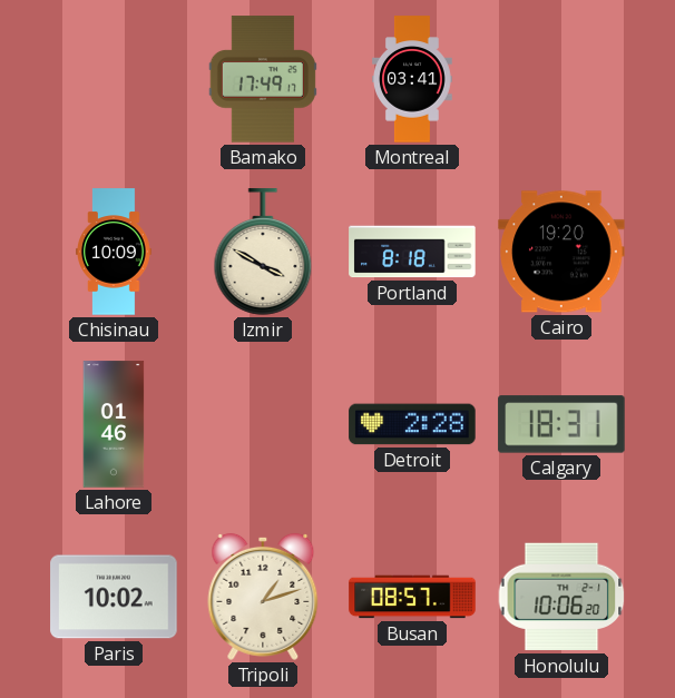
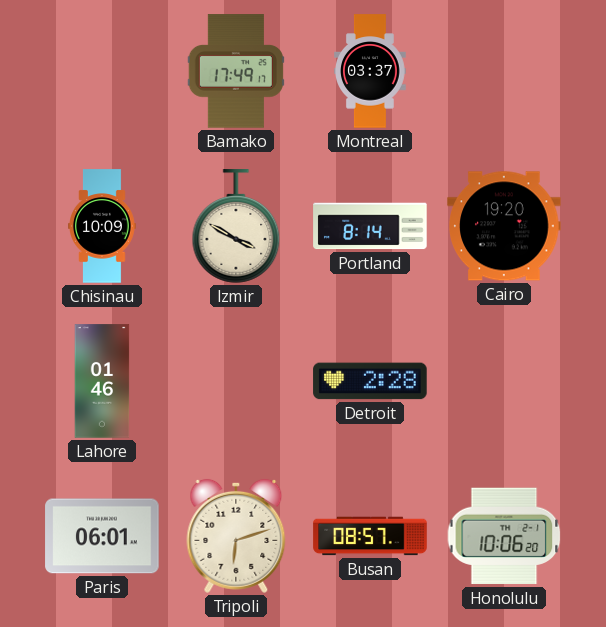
Montreal: 03:41 -> 03:37
Portland: 8:18 -> 8:14
Calgary: 18:31 -> none
Paris: 10:02 -> 06:01
Tripoli: 1:12 -> 6:12
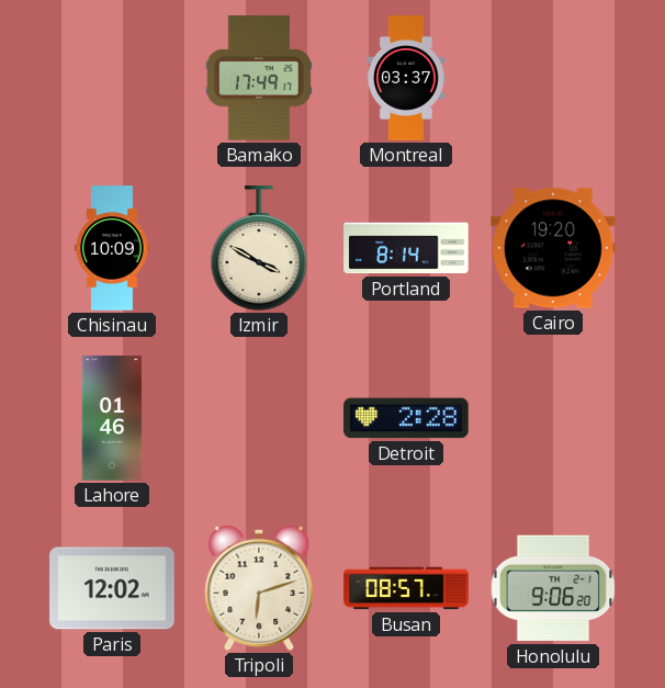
Paris: 06:01 -> 12:02
Honolulu: 10:06 -> 9:06
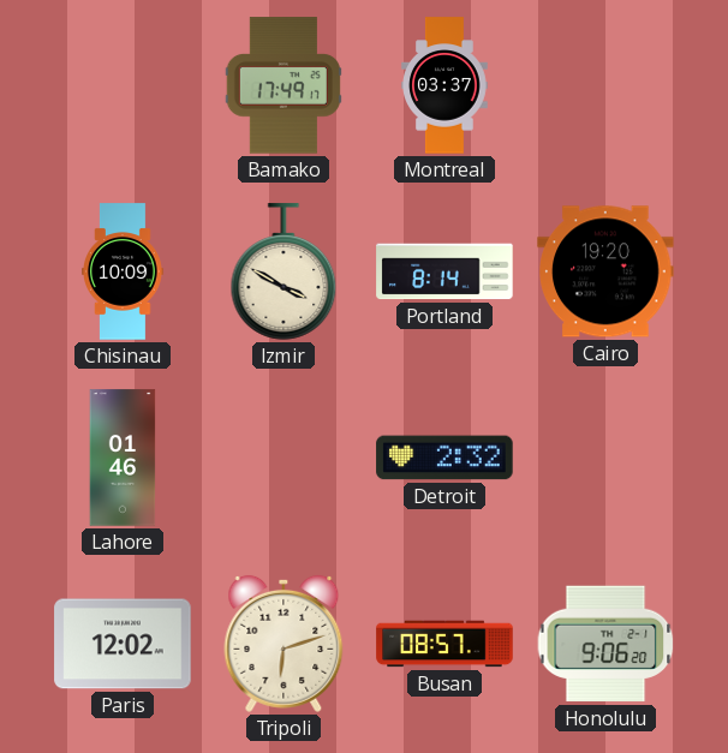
Detroit: 2:28 -> 2:32
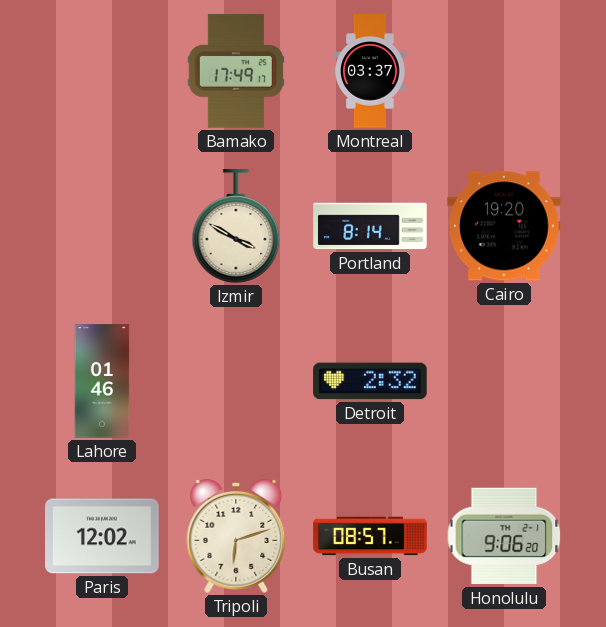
Chisinau: 10:09 -> none
